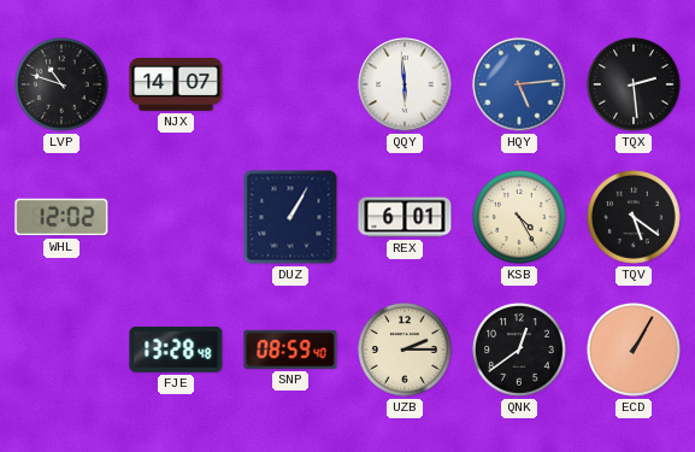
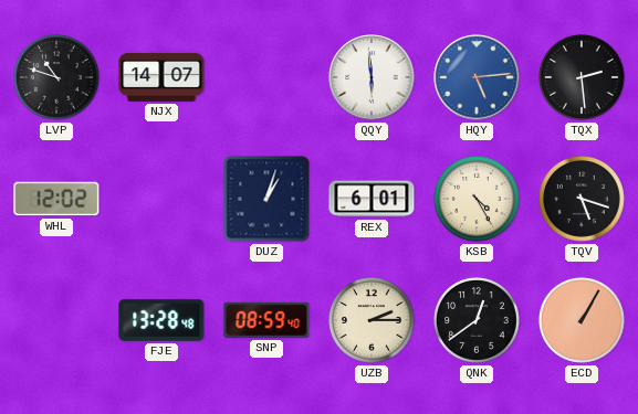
DUZ: 1:05 -> 1:03
TQV: 5:21 -> 5:18
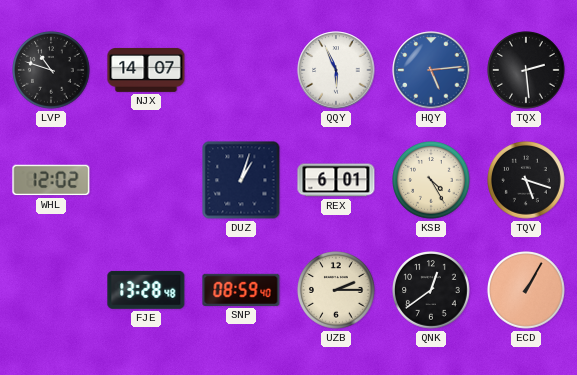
QQY: 5:59 -> 5:56
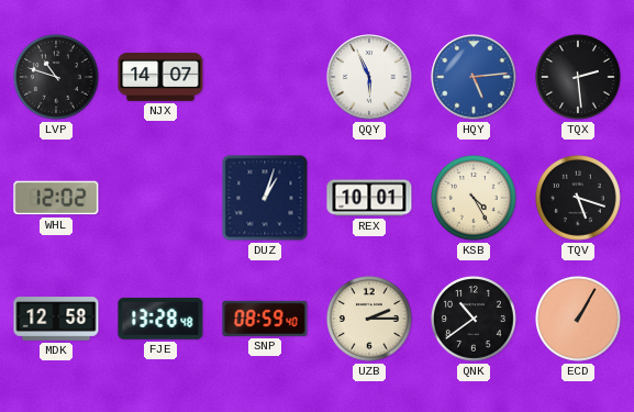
REX: 6:01 -> 10:01
MDK: none -> 12:58
QNK: 12:39 -> 10:39
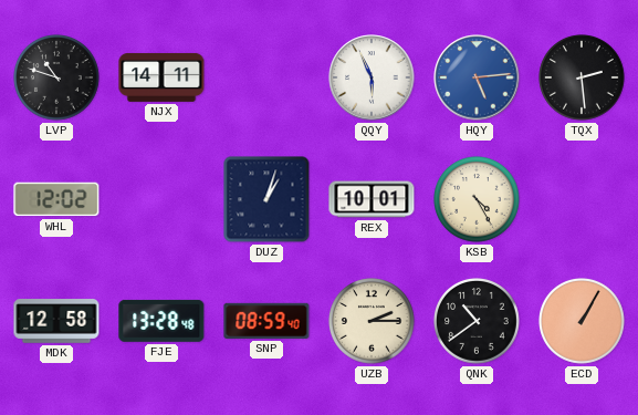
NJX: 14:07 -> 14:11
TQV: 5:18 -> none
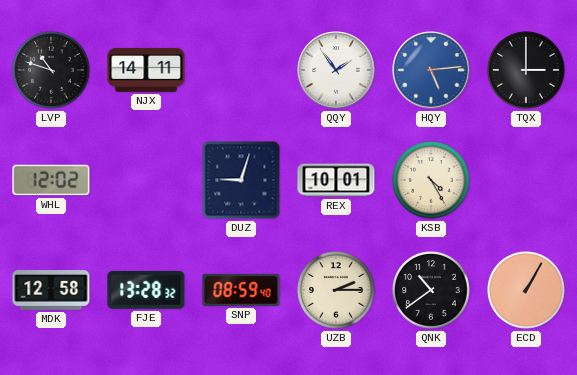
QQY: 5:56 -> 1:54
TQX: 2:29 -> 3:00
DUZ: 1:03 -> 9:03
FJE: 13:28:48 -> 13:28:32
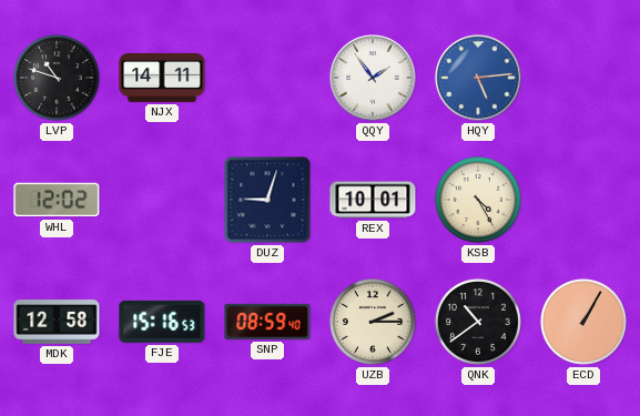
TQX: 3:00 -> none
FJE: 13:28 -> 15:16
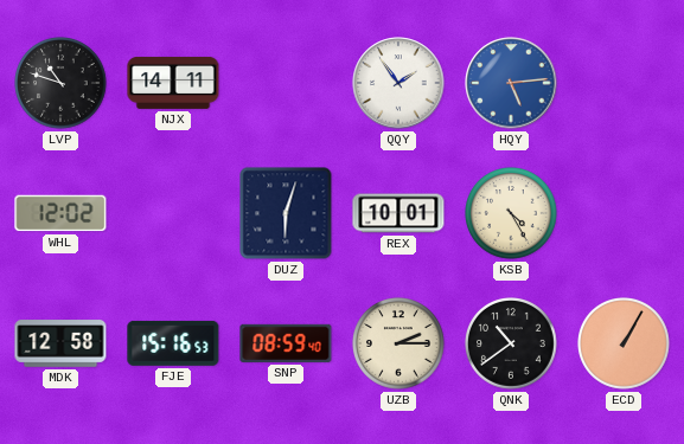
DUZ: 9:03 -> 6:03
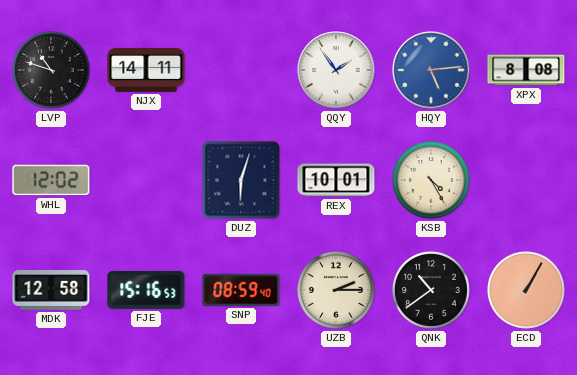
XPX: none -> 8:08
